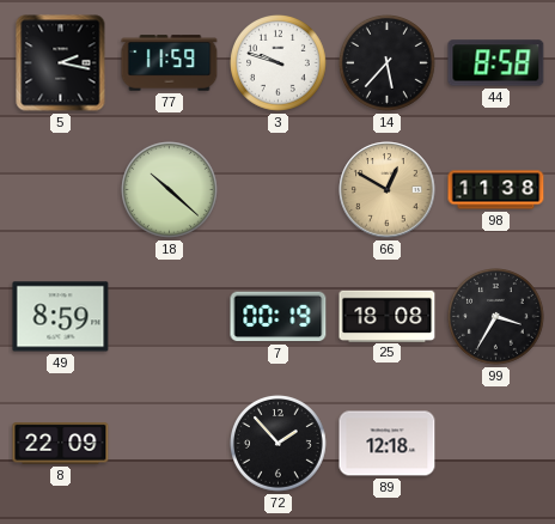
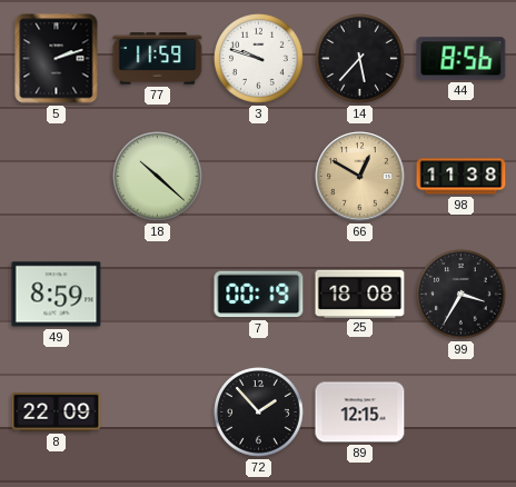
5: 2:17 -> 2:12
44: 8:58 -> 8:56
89: 12:18 -> 12:15
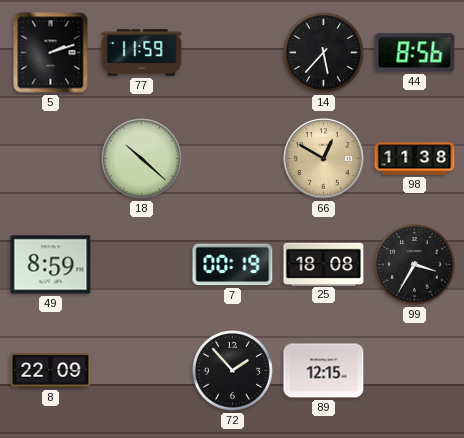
3: 9:48 -> none
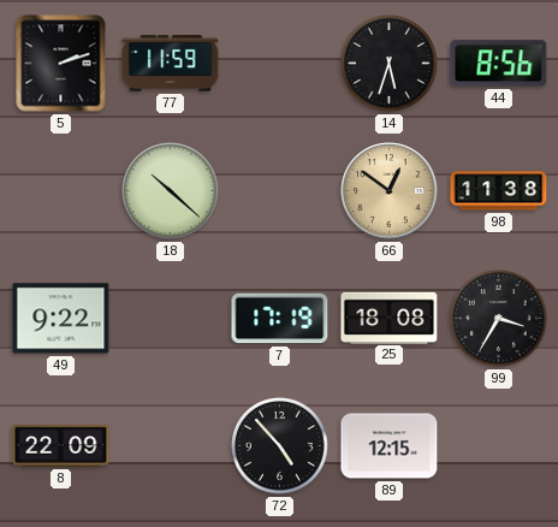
14: 5:37 -> 5:33
66: 12:50 -> 12:51
49: 8:59 -> 9:22
7: 00:19 -> 17:19
72: 1:53 -> 4:53
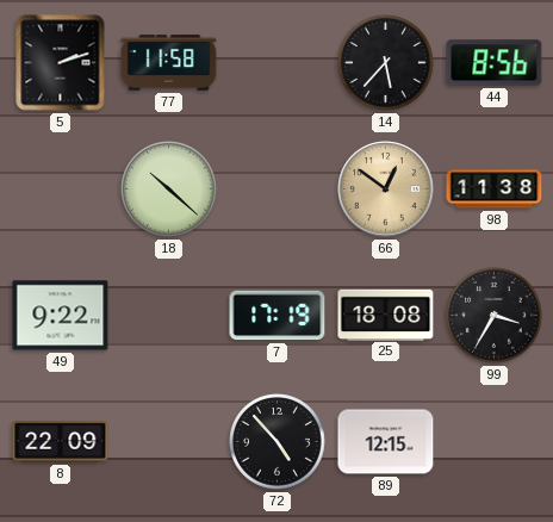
77: 11:59 -> 11:58
14: 5:33 -> 5:37
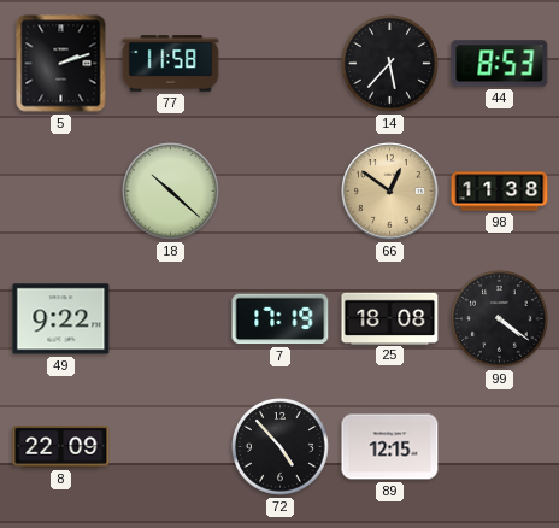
44: 8:56 -> 8:53
99: 3:35 -> 4:21
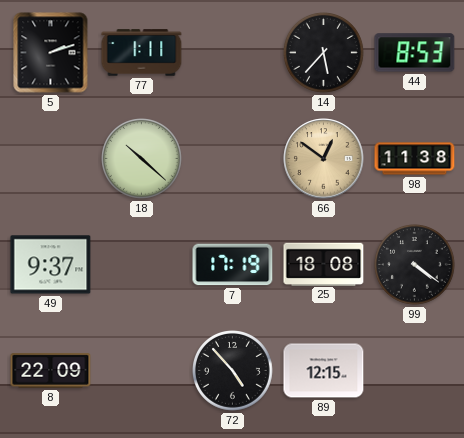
77: 11:58 -> 1:11
49: 9:22 -> 9:37
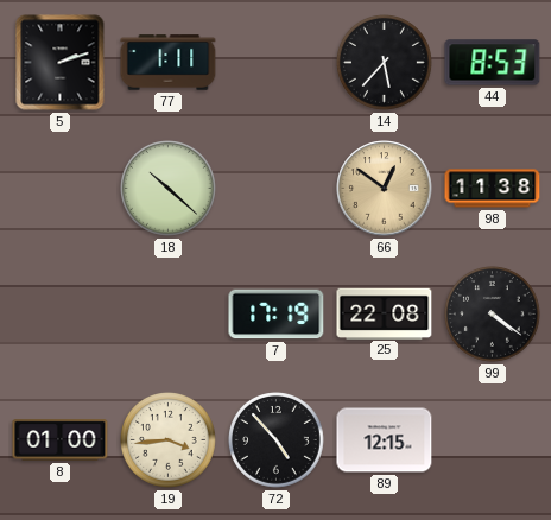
49: 9:37 -> none
25: 18:08 -> 22:08
8: 22:09 -> 01:00
19: none -> 3:44
